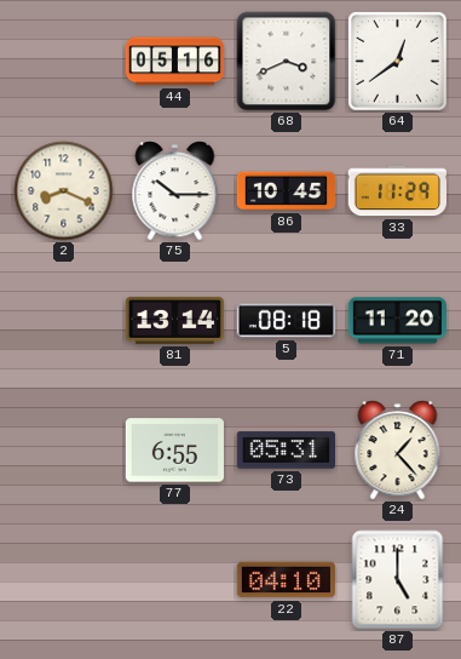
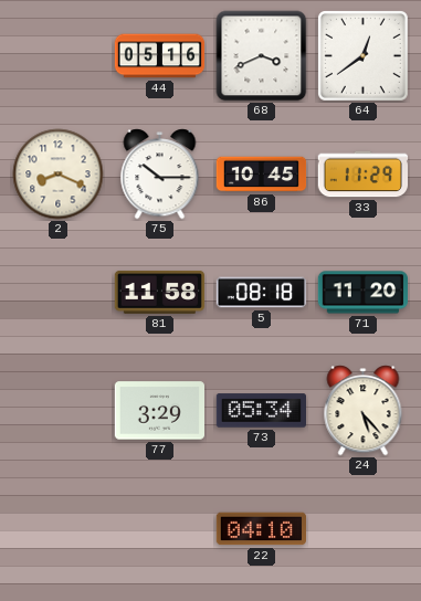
81: 13:14 -> 11:58
77: 6:55 -> 3:29
73: 05:31 -> 05:34
24: 1:23 -> 5:23
87: 5:00 -> none
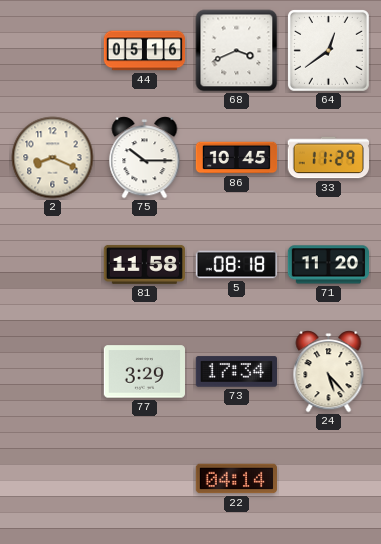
73: 05:34 -> 17:34
22: 04:10 -> 04:14
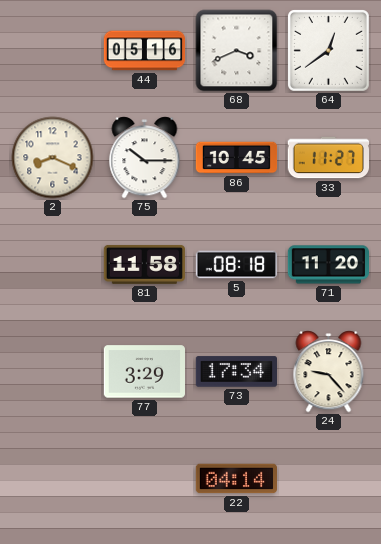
33: 11:29 -> 11:27
24: 5:23 -> 9:23
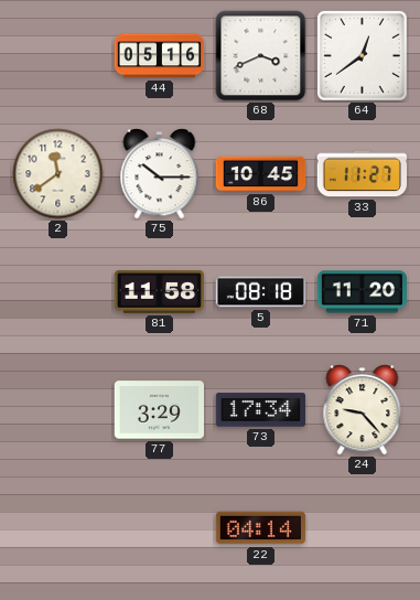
2: 8:19 -> 11:39
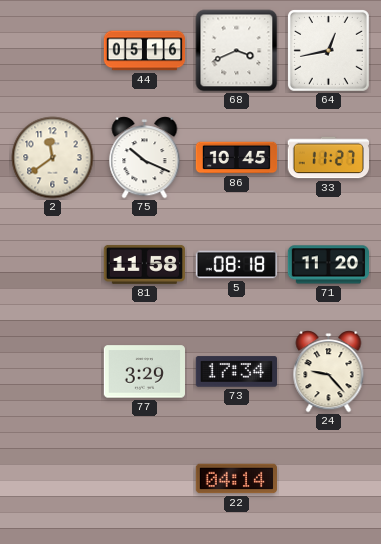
64: 12:39 -> 12:43
75: 10:15 -> 10:19
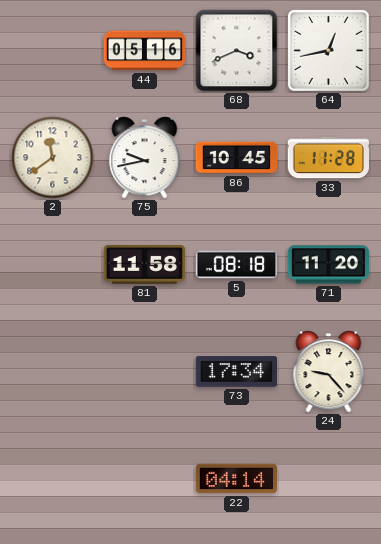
75: 10:19 -> 9:43
33: 11:27 -> 11:28
77: 3:29 -> none
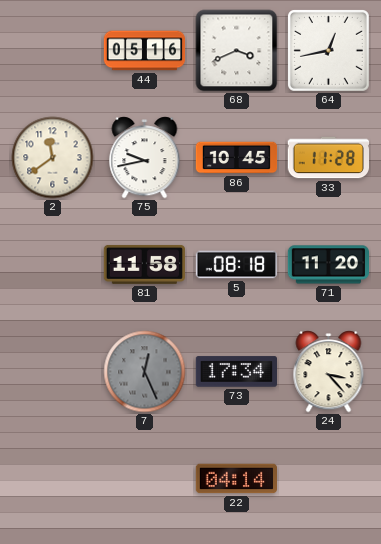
7: none -> 12:26
24: 9:23 -> 3:23
